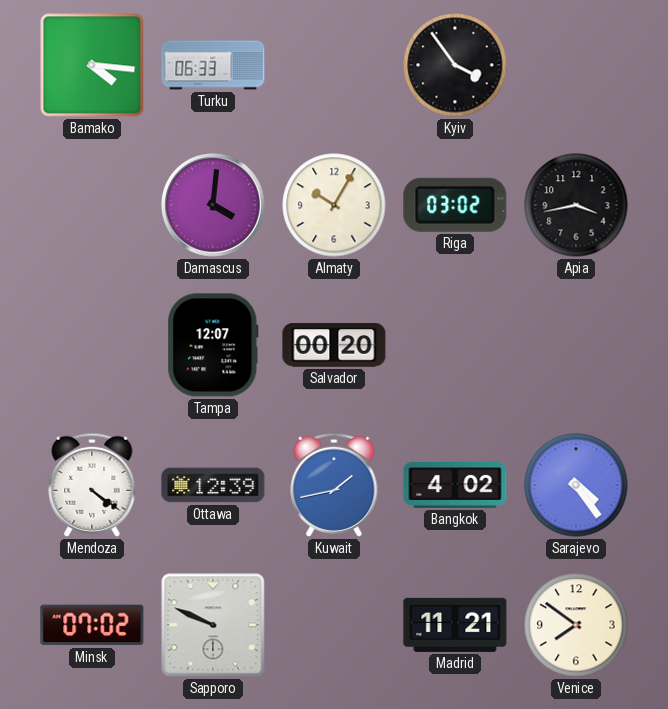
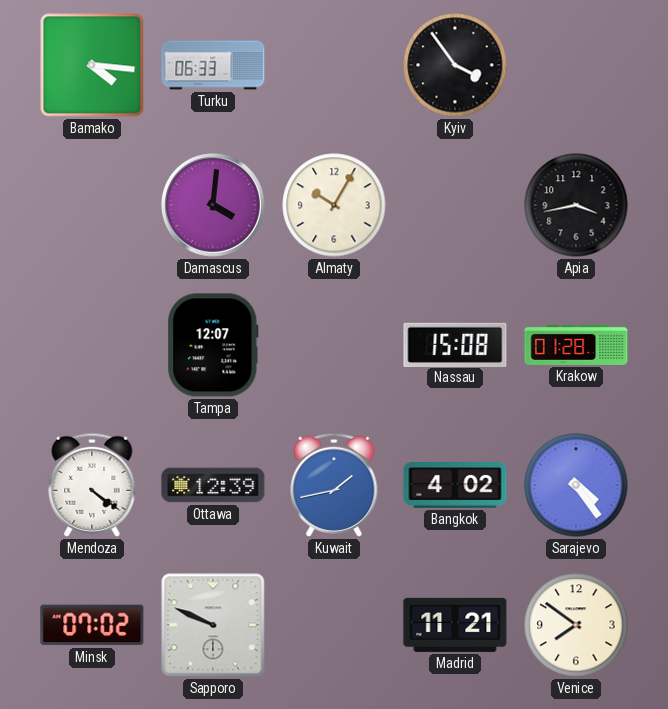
Riga: 03:02 -> none
Salvador: 00:20 -> none
Nassau: none -> 15:08
Krakow: none -> 01:28
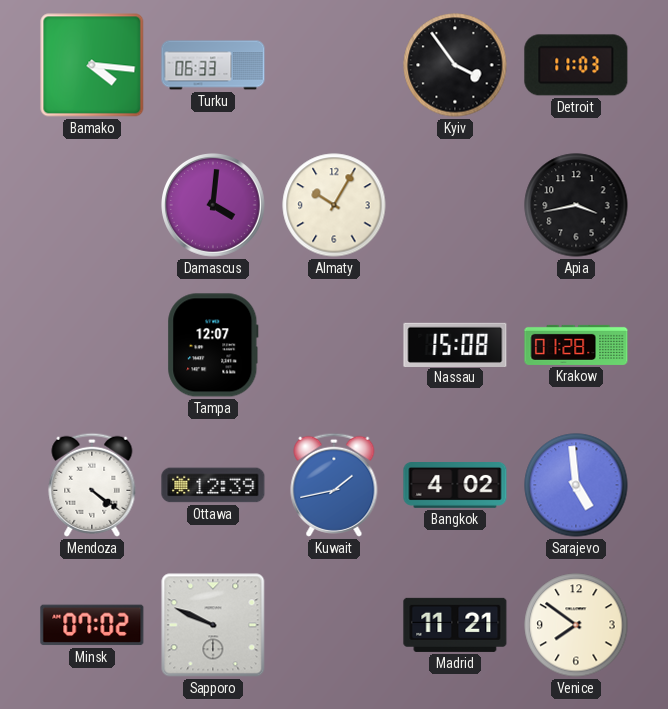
Detroit: none -> 11:03
Sarajevo: 4:24 -> 4:59
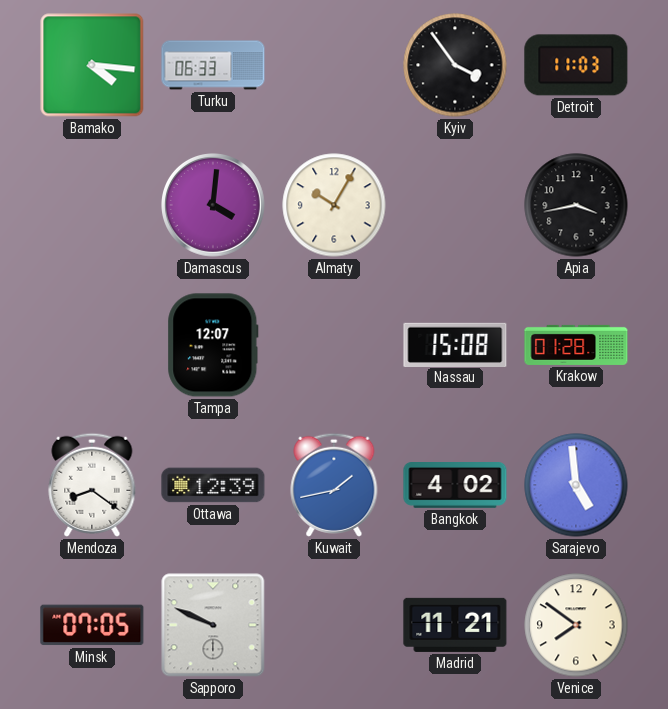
Mendoza: 4:21 -> 8:21
Minsk: 07:02 -> 07:05
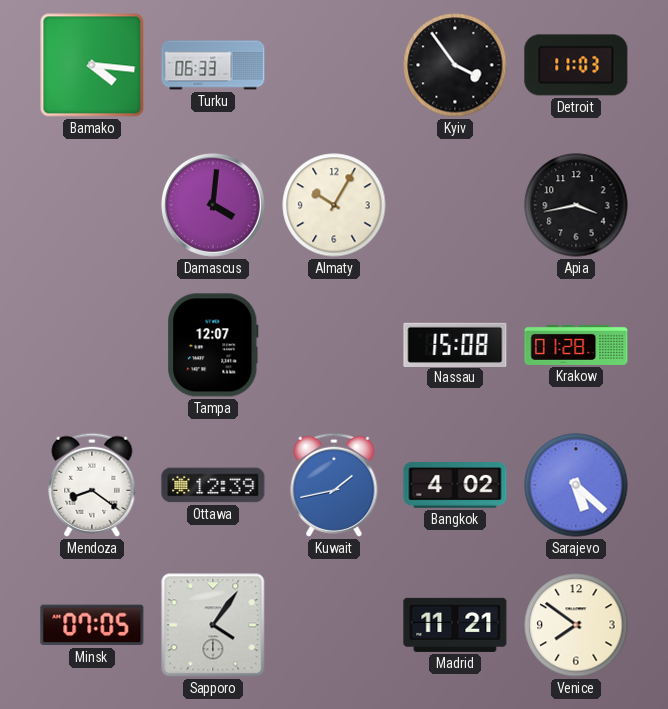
Sarajevo: 4:59 -> 5:22
Sapporo: 9:49 -> 4:06
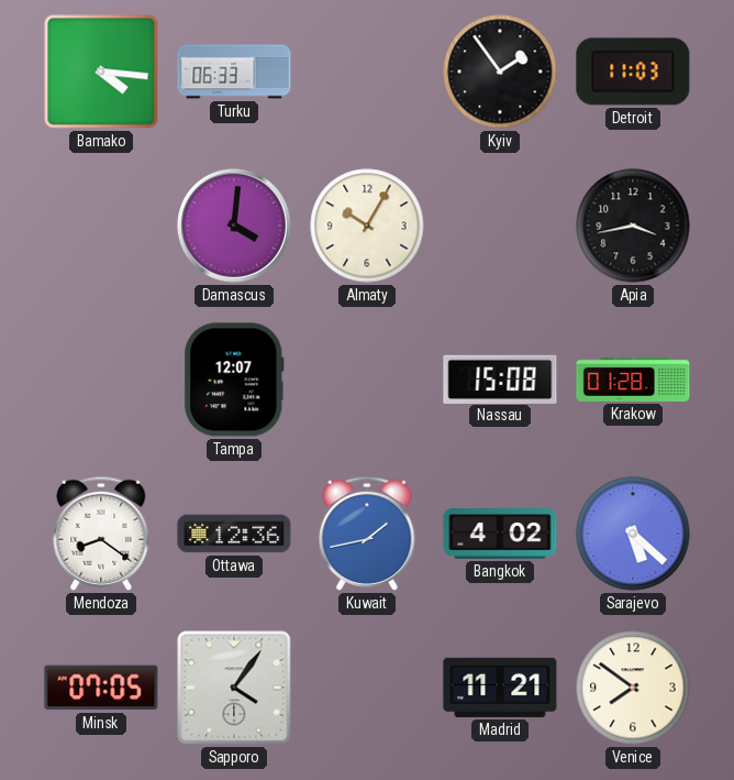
Kyiv: 3:54 -> 1:54
Ottawa: 12:39 -> 12:36
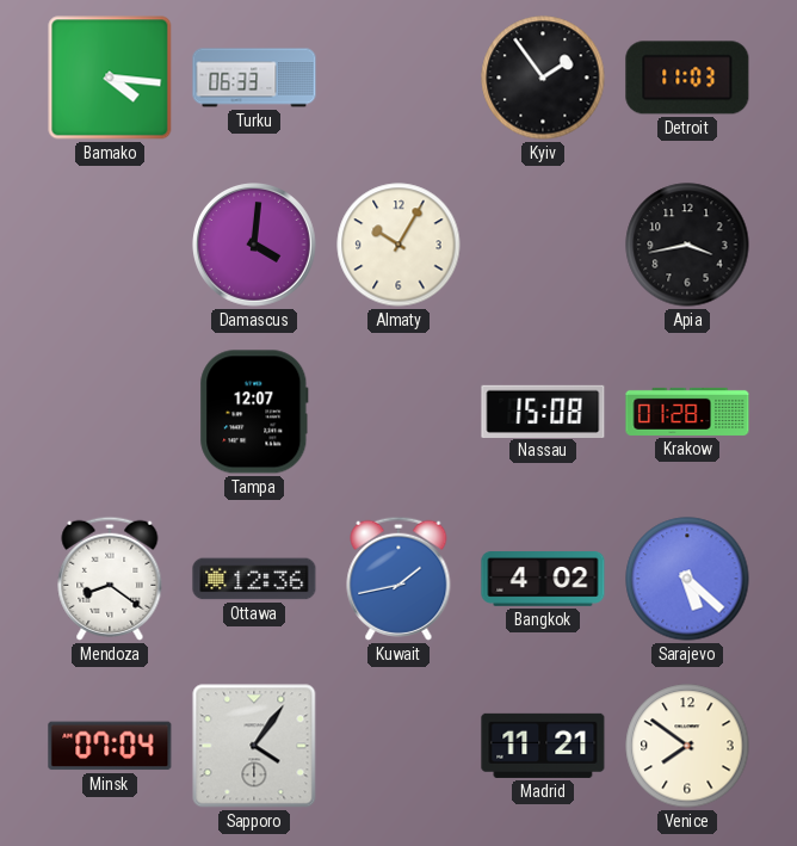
Minsk: 07:05 -> 07:04
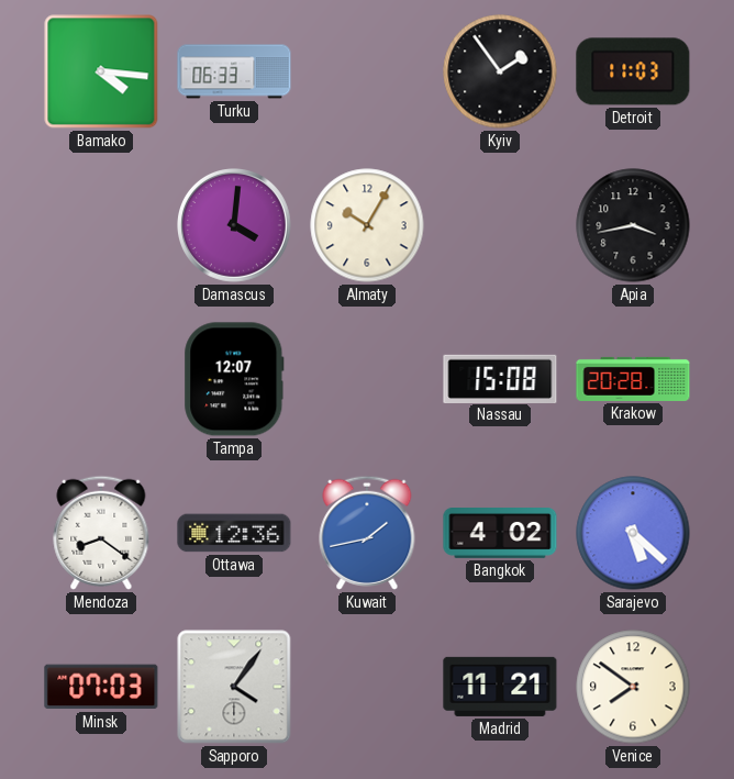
Krakow: 01:28 -> 20:28
Minsk: 07:04 -> 07:03
